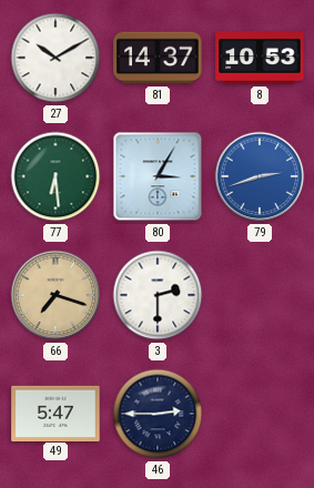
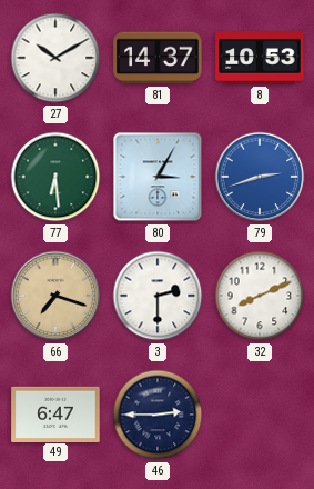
32: none -> 8:11
49: 5:47 -> 6:47
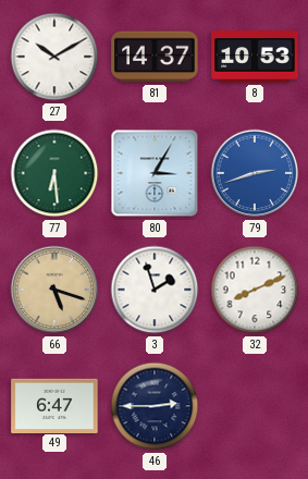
66: 7:18 -> 5:18
3: 2:30 -> 1:57
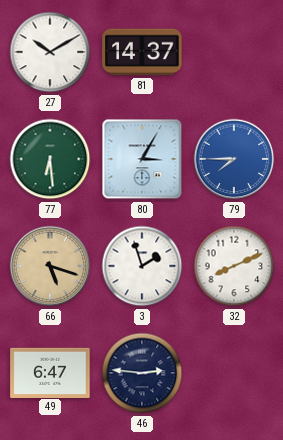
8: 10:53 -> none
79: 2:42 -> 7:45
46: 2:45 -> 2:46
